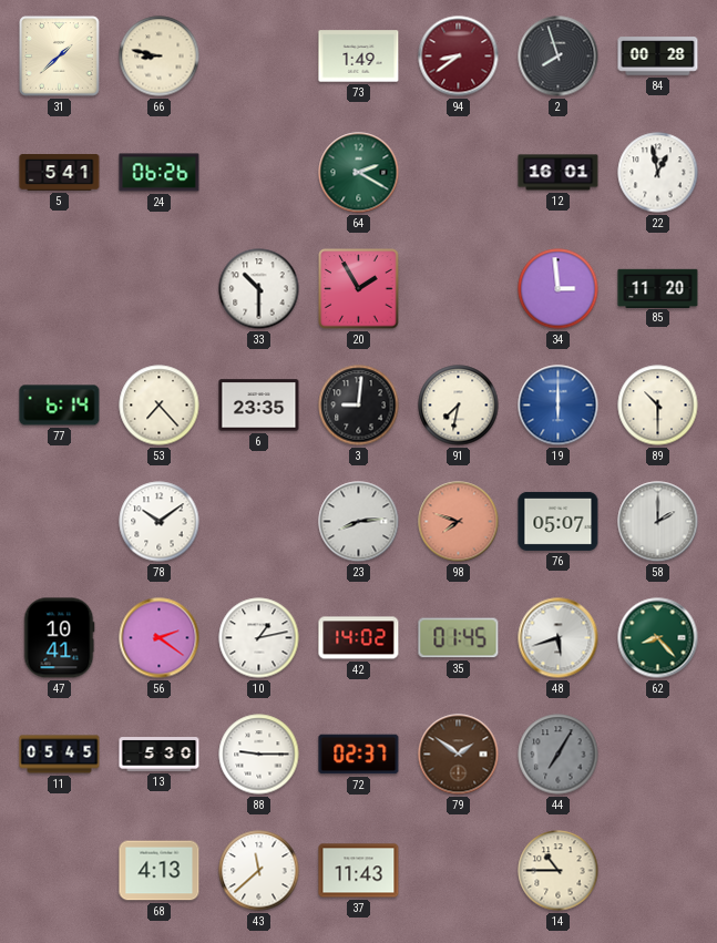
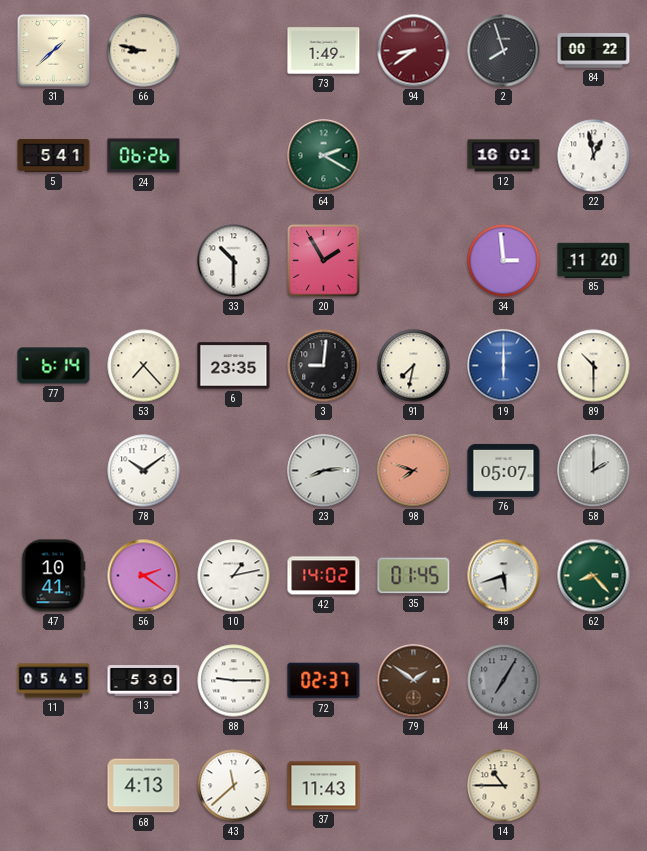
84: 00:28 -> 00:22
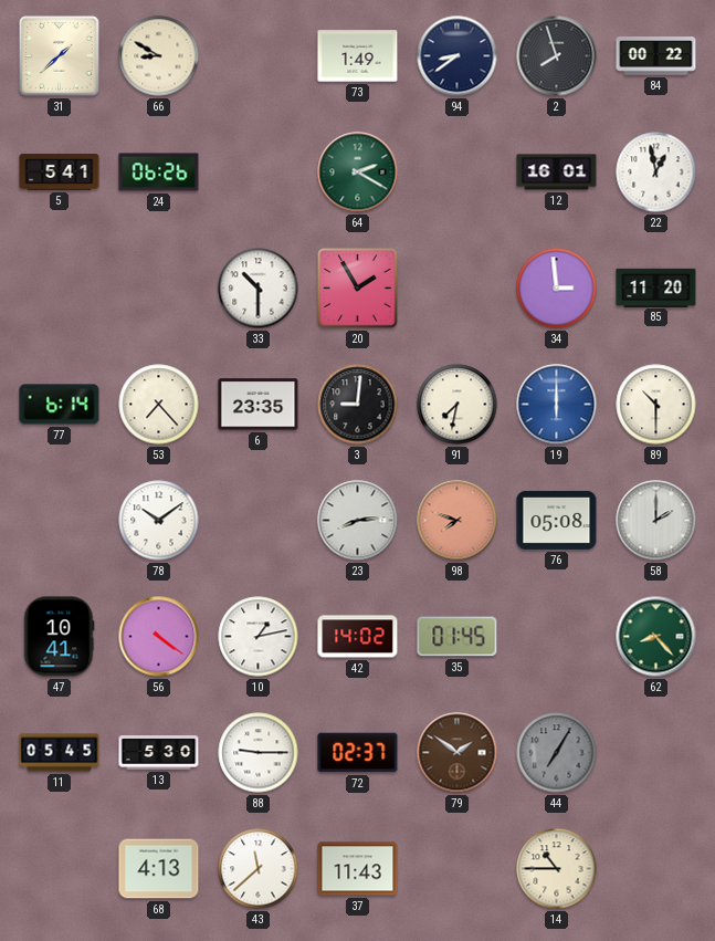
66: 8:47 -> 8:50
94 dial: burgundy -> navy
76: 05:07 -> 05:08
56: 2:21 -> 4:21
48: 5:42 -> none
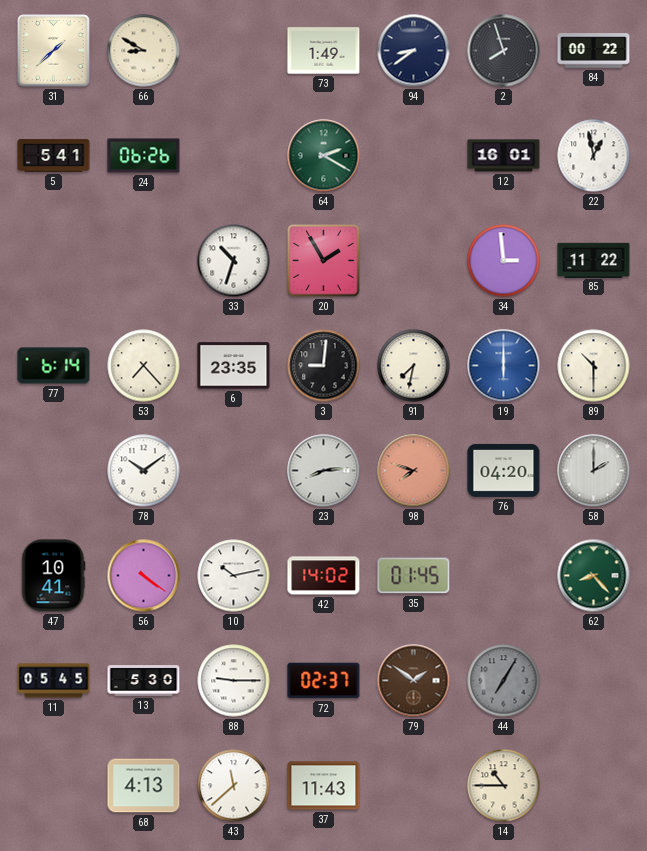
33: 10:30 -> 10:33
85: 11:20 -> 11:22
76: 05:08 -> 04:20
10: 1:13 -> 10:13
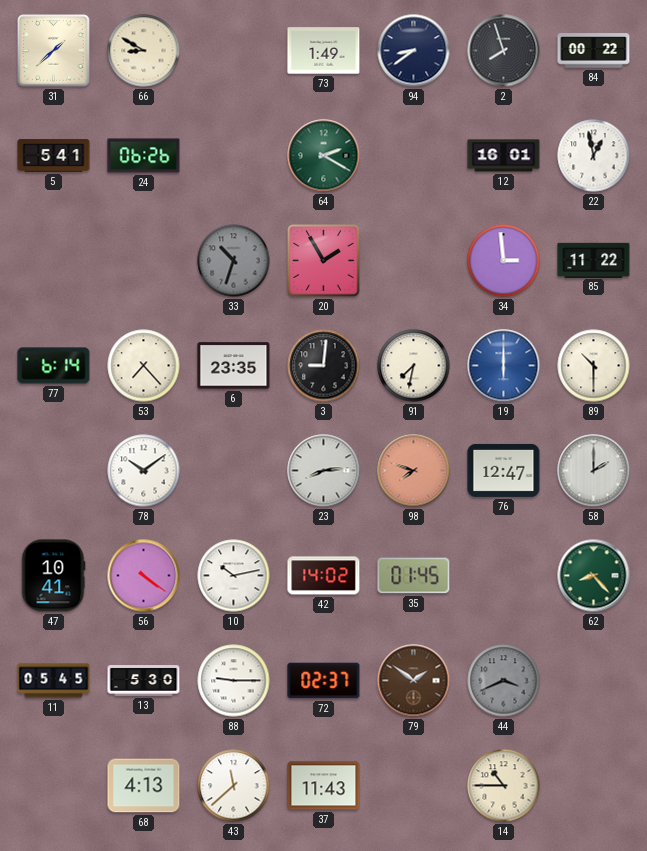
33 dial: white -> grey
76: 04:20 -> 12:47
44: 7:05 -> 3:41
